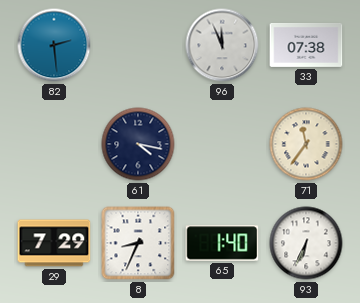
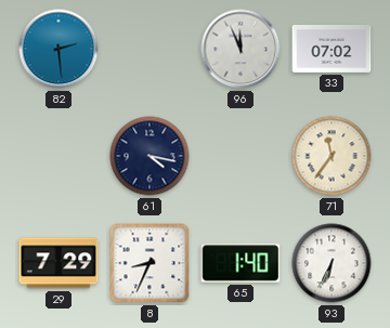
33: 07:38 -> 07:02
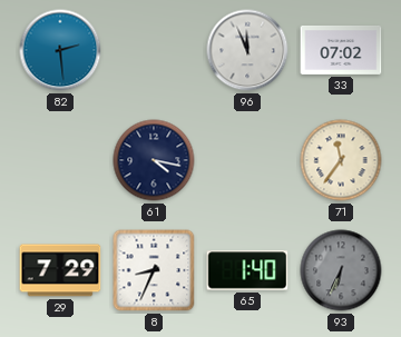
93 dial: white -> grey
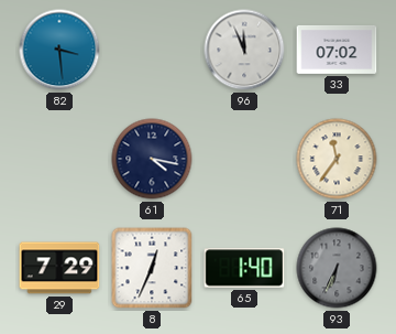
82: 2:29 -> 3:29
8: 8:34 -> 12:34
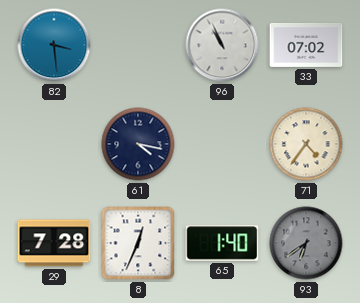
96: 11:56 -> 10:56
71: 11:36 -> 4:36
29: 7:29 -> 7:28
93: 6:34 -> 6:39
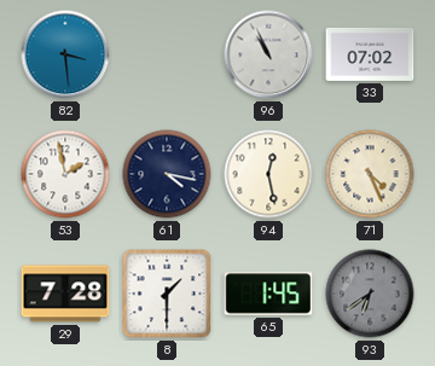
53: none -> 1:58
94: none -> 12:28
71: 4:36 -> 4:26
8: 12:34 -> 1:30
65: 1:40 -> 1:45
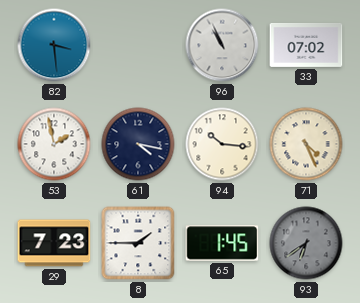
94: 12:28 -> 10:16
29: 7:28 -> 7:23
8: 1:30 -> 1:45
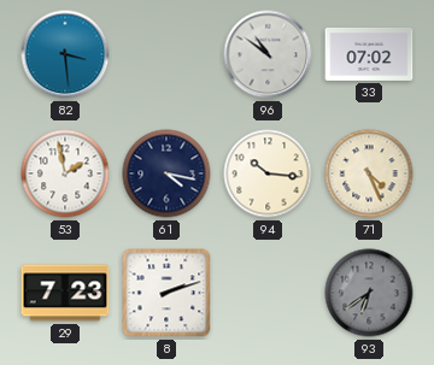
96: 10:56 -> 10:51
8: 1:45 -> 2:12
65: 1:45 -> none
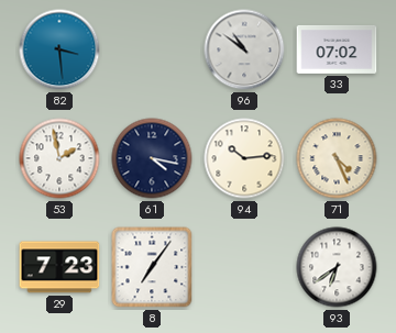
94: 10:16 -> 10:14
8: 2:12 -> 7:06
93 dial: grey -> white
